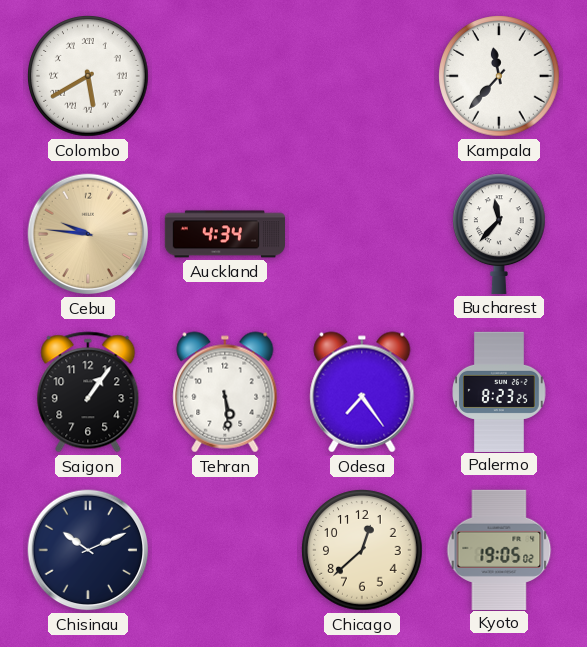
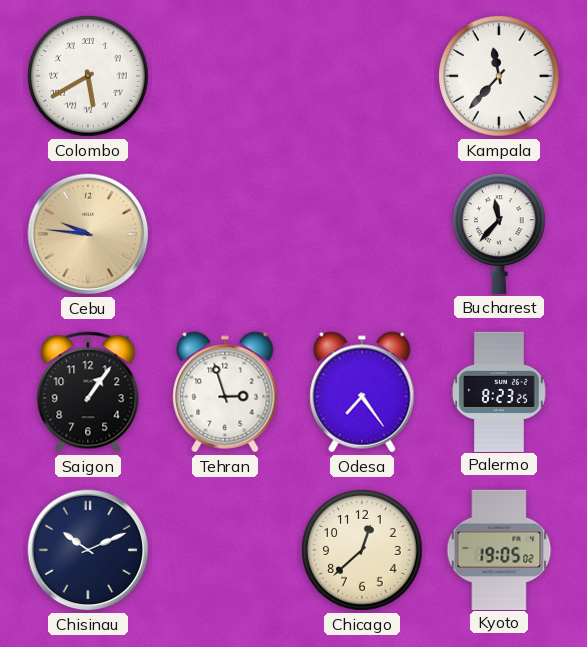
Auckland: 4:34 -> none
Tehran: 5:29 -> 2:57
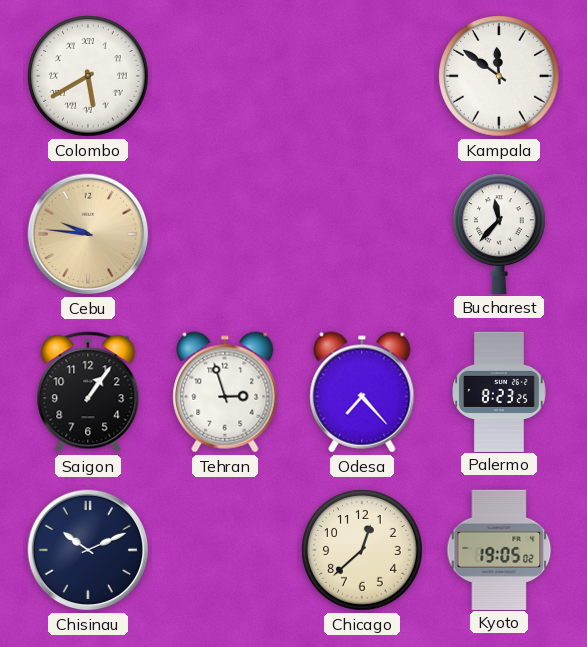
Kampala: 11:37 -> 11:51
Odesa: 7:24 -> 7:23
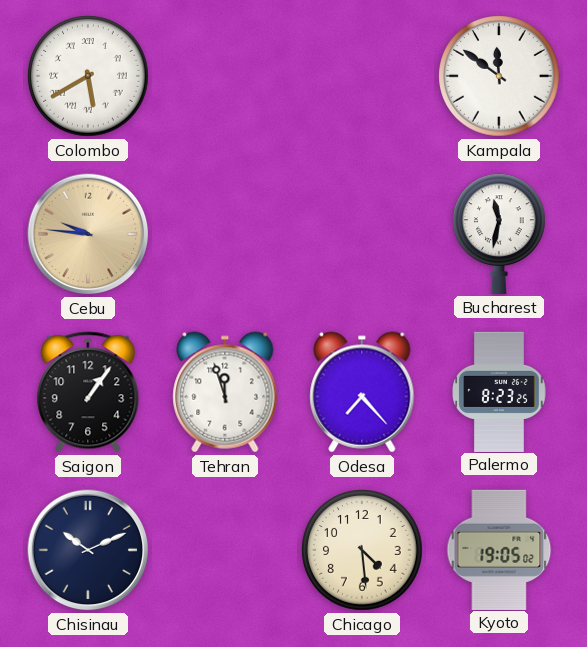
Bucharest: 11:37 -> 11:32
Tehran: 2:57 -> 11:57
Chicago: 12:38 -> 4:29
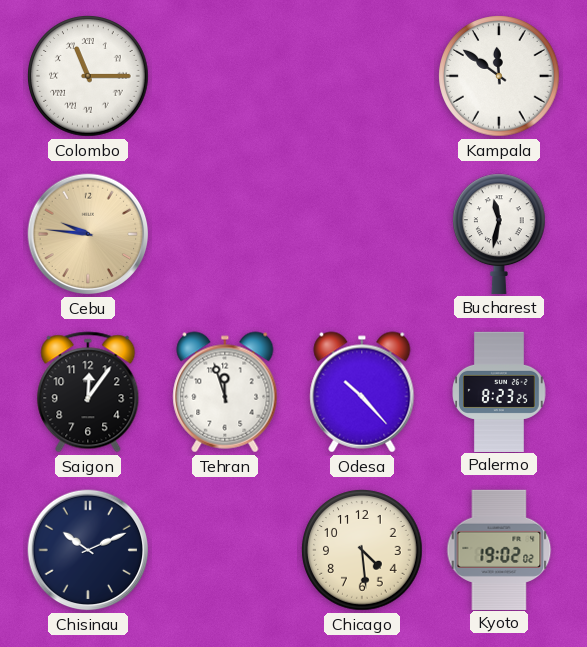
Colombo: 5:40 -> 11:15
Saigon: 1:06 -> 12:06
Odesa: 7:23 -> 10:23
Kyoto: 19:05 -> 19:02
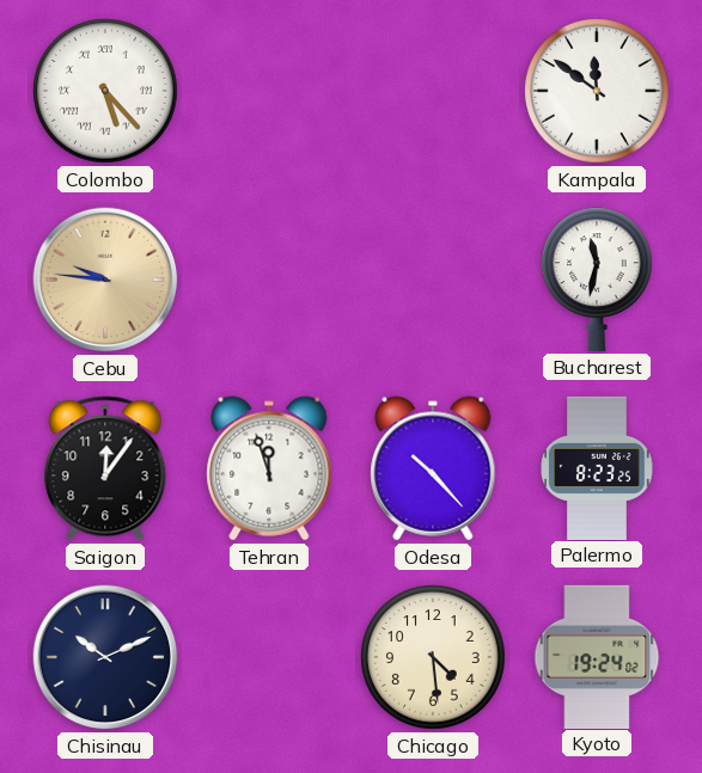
Colombo: 11:15 -> 5:23
Kyoto: 19:02 -> 19:24
